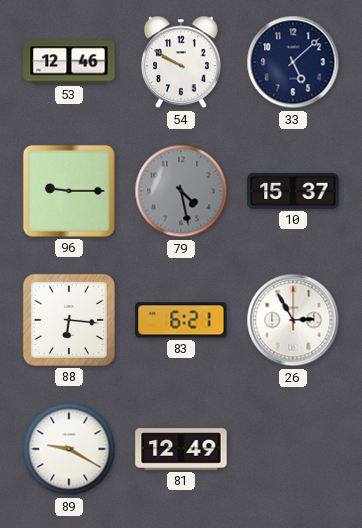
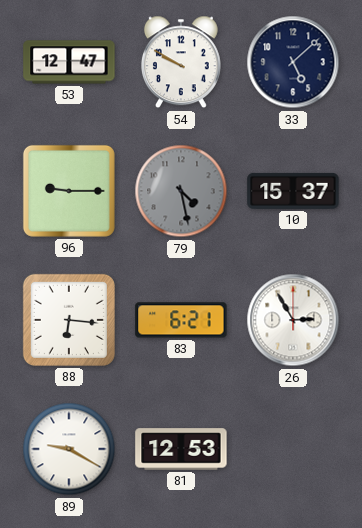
53: 12:46 -> 12:47
81: 12:49 -> 12:53
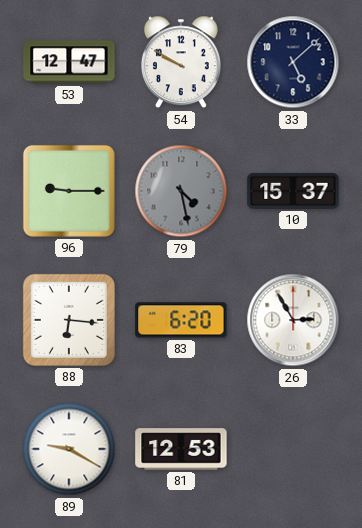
83: 6:21 -> 6:20
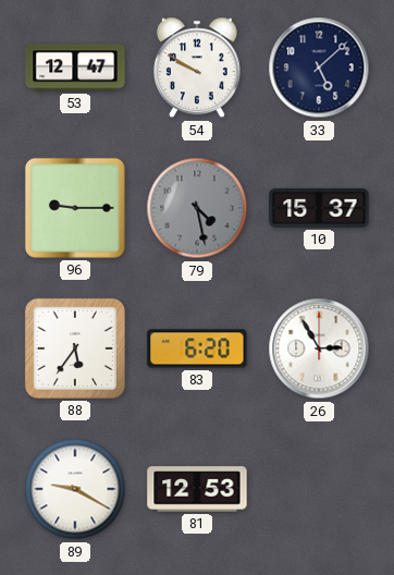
88: 6:16 -> 5:36
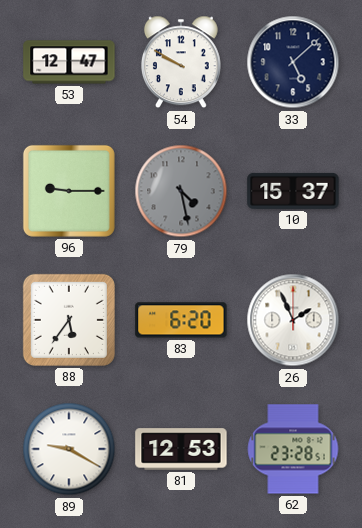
26: 2:55 -> 1:56
62: none -> 23:28
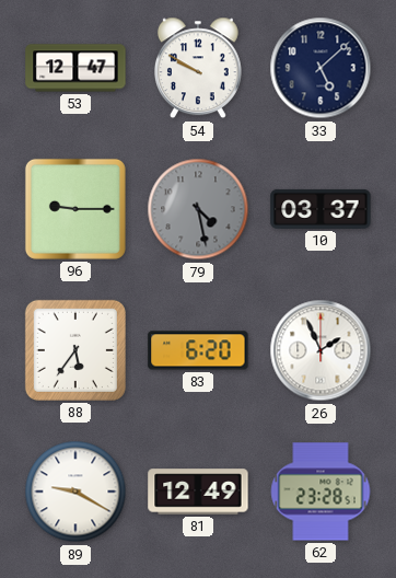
10: 15:37 -> 03:37
81: 12:53 -> 12:49
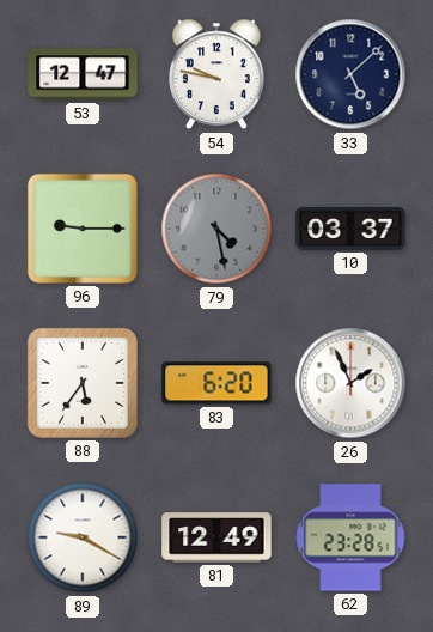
54: 9:50 -> 9:47
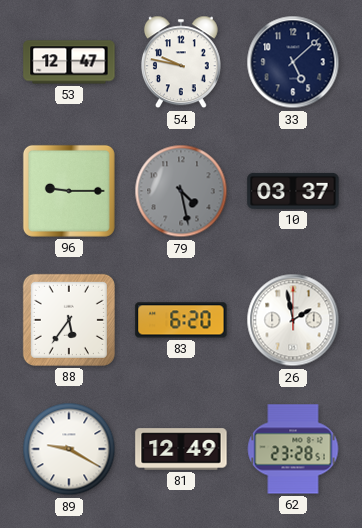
26: 1:56 -> 1:58
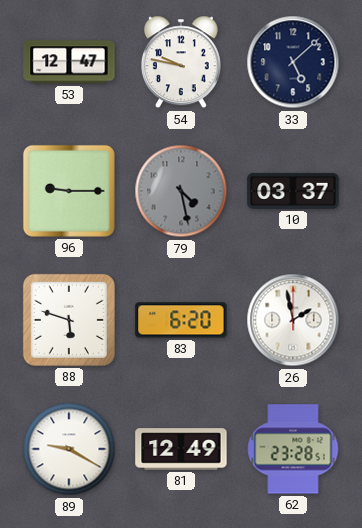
88: 5:36 -> 5:48
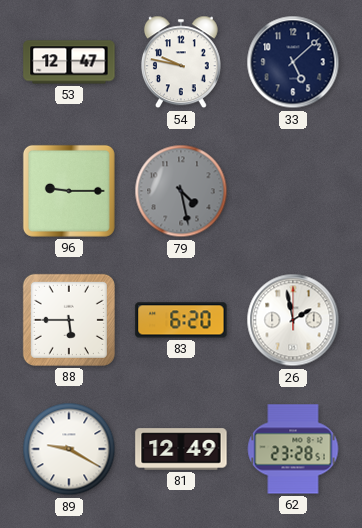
10: 03:37 -> none
88: 5:48 -> 5:45
